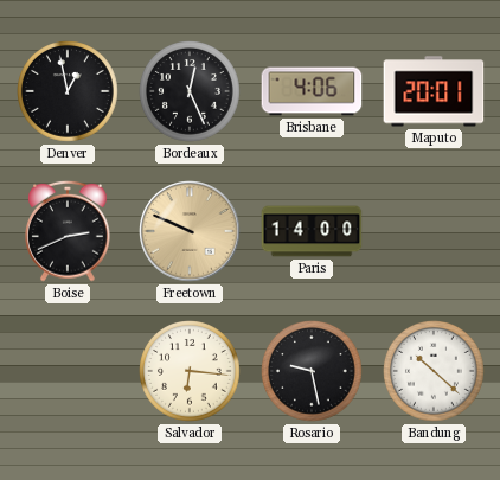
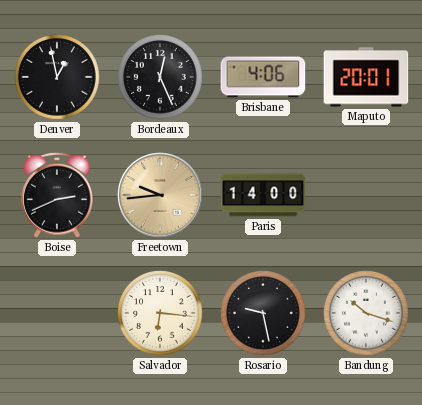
Freetown: 9:49 -> 9:44
Bandung: 10:22 -> 10:18
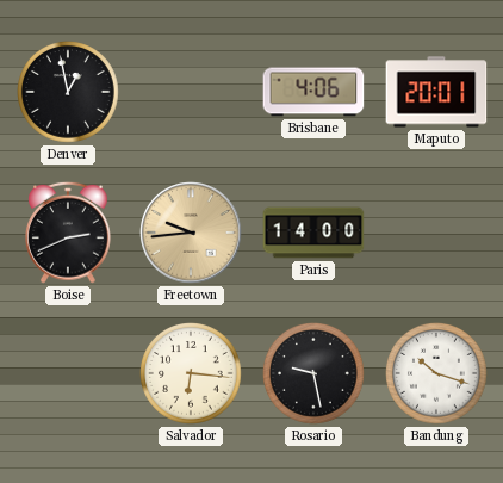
Bordeaux: 12:26 -> none
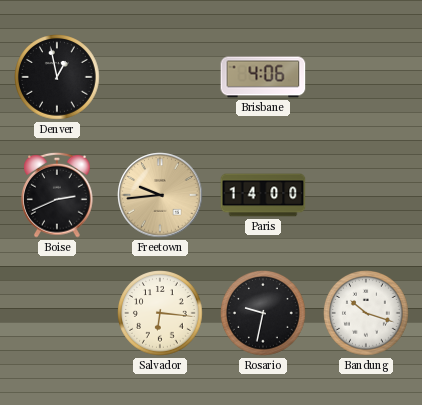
Maputo: 20:01 -> none
Rosario: 9:28 -> 9:32
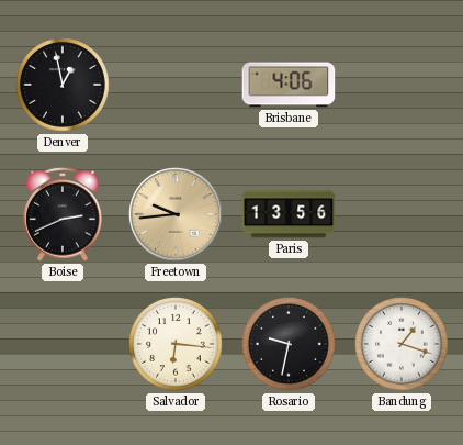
Paris: 14:00 -> 13:56
Bandung: 10:18 -> 1:18
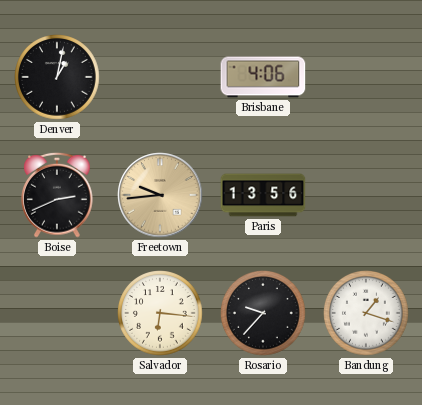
Denver: 12:58 -> 1:02
Rosario: 9:32 -> 9:37
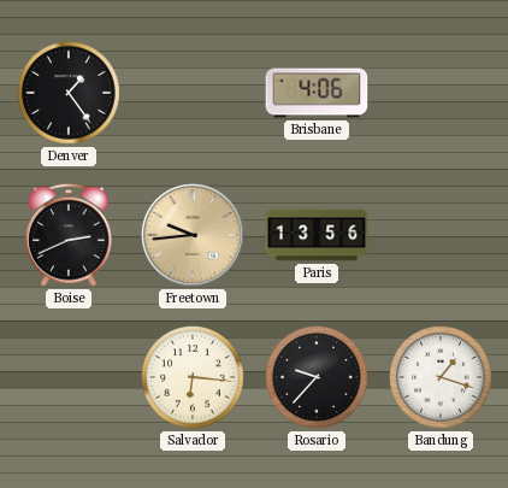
Denver: 1:02 -> 1:24
